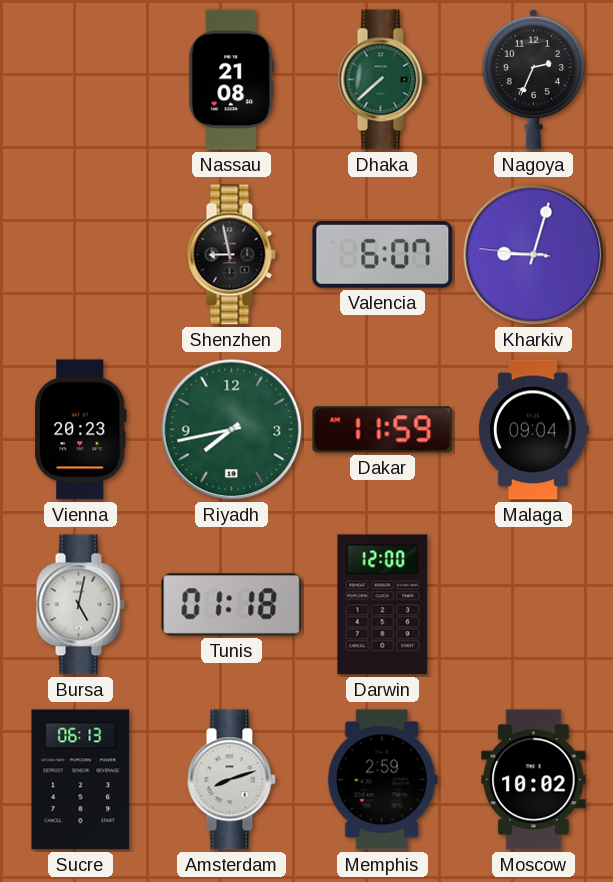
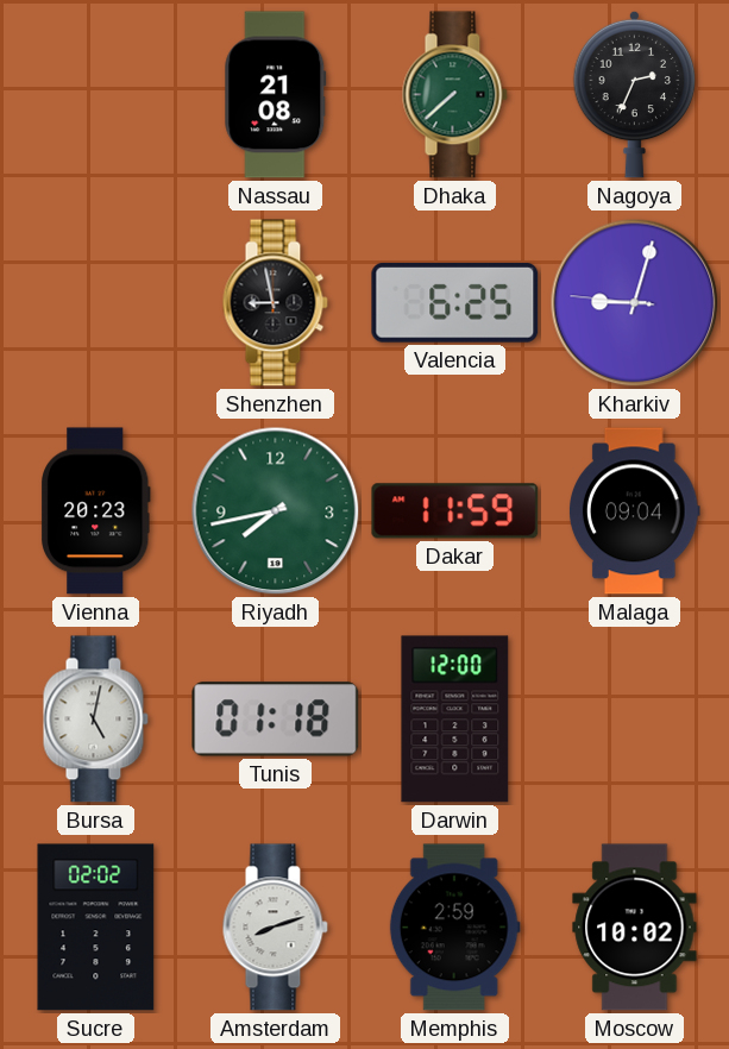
Valencia: 6:07 -> 6:25
Sucre: 06:13 -> 02:02
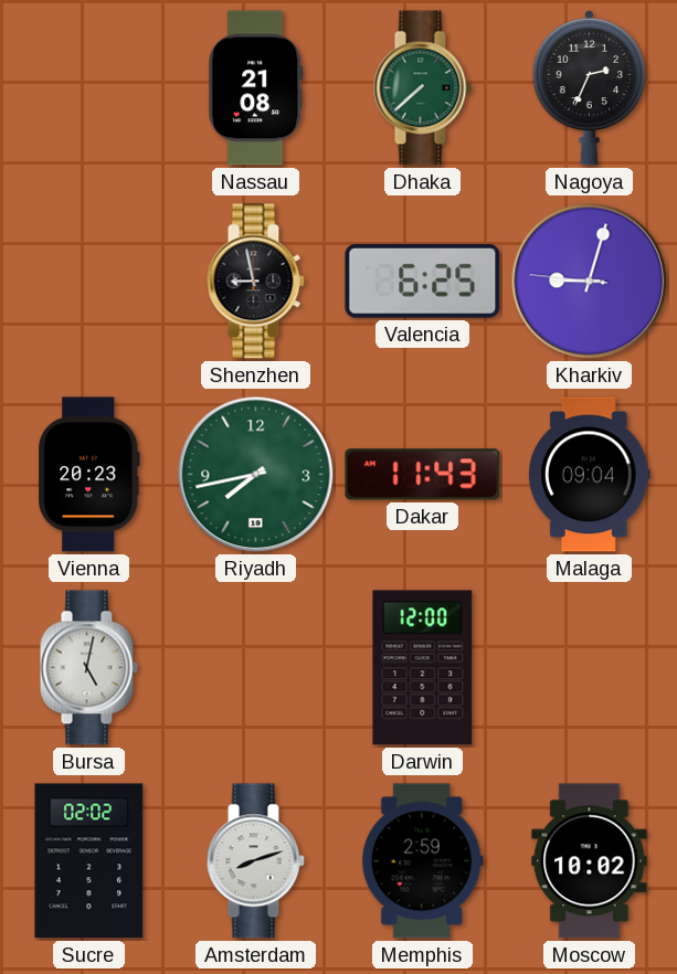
Dakar: 11:59 -> 11:43
Tunis: 01:18 -> none
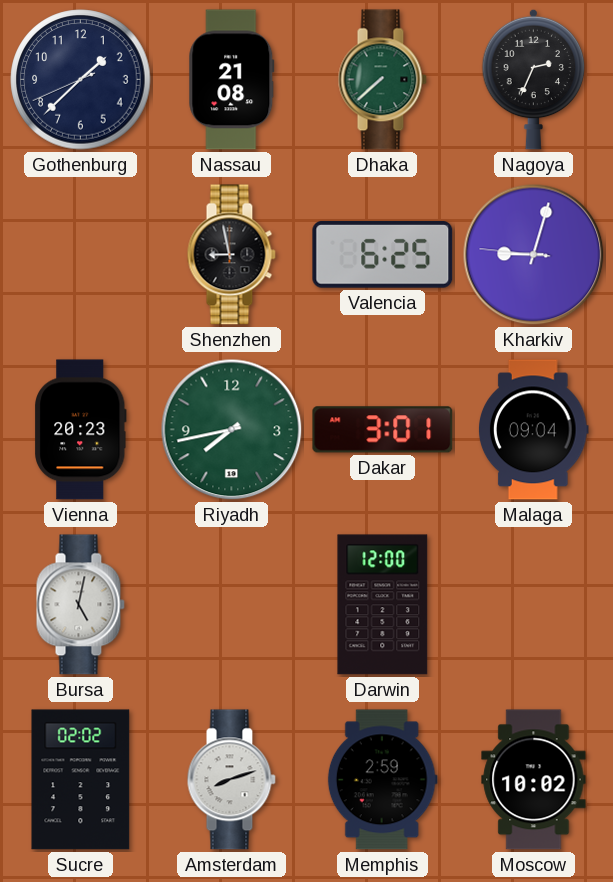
Gothenburg: none -> 1:37
Dakar: 11:43 -> 3:01
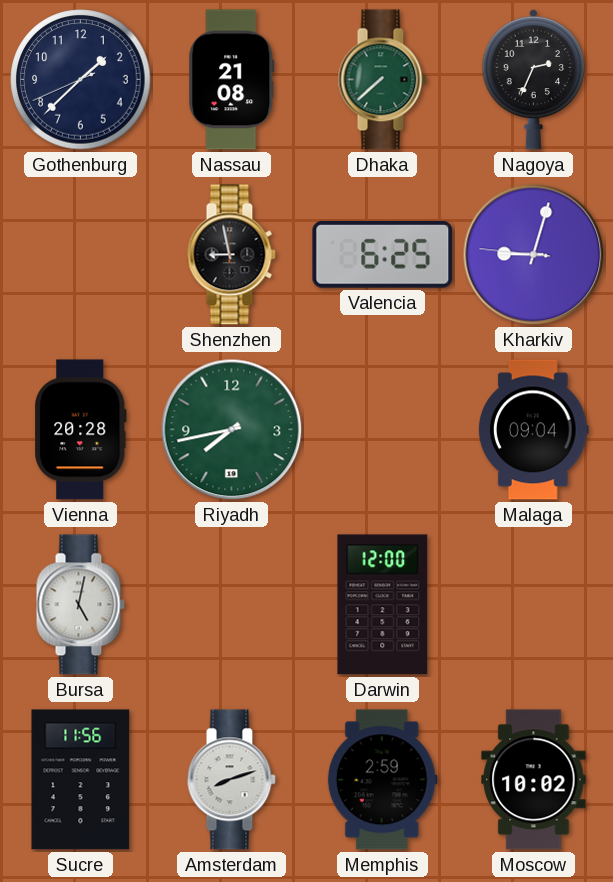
Vienna: 20:23 -> 20:28
Dakar: 3:01 -> none
Sucre: 02:02 -> 11:56
